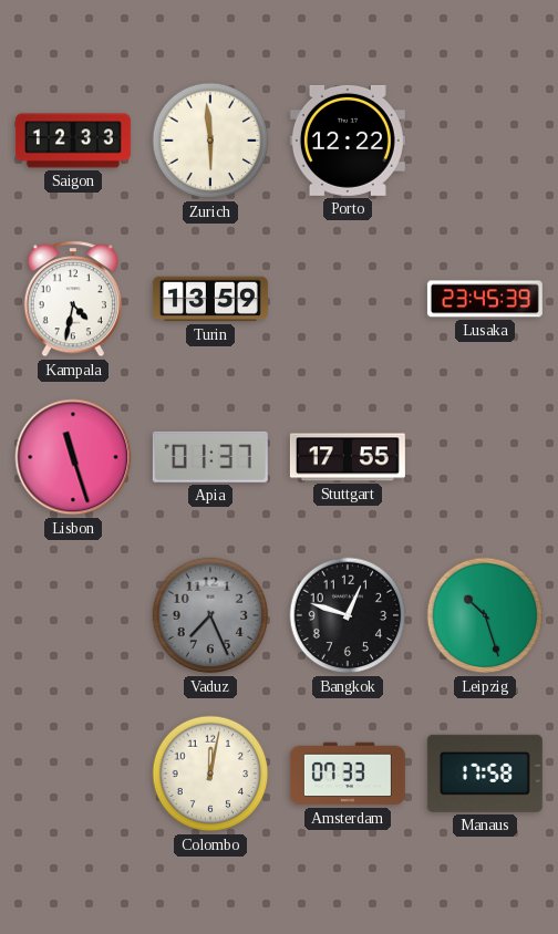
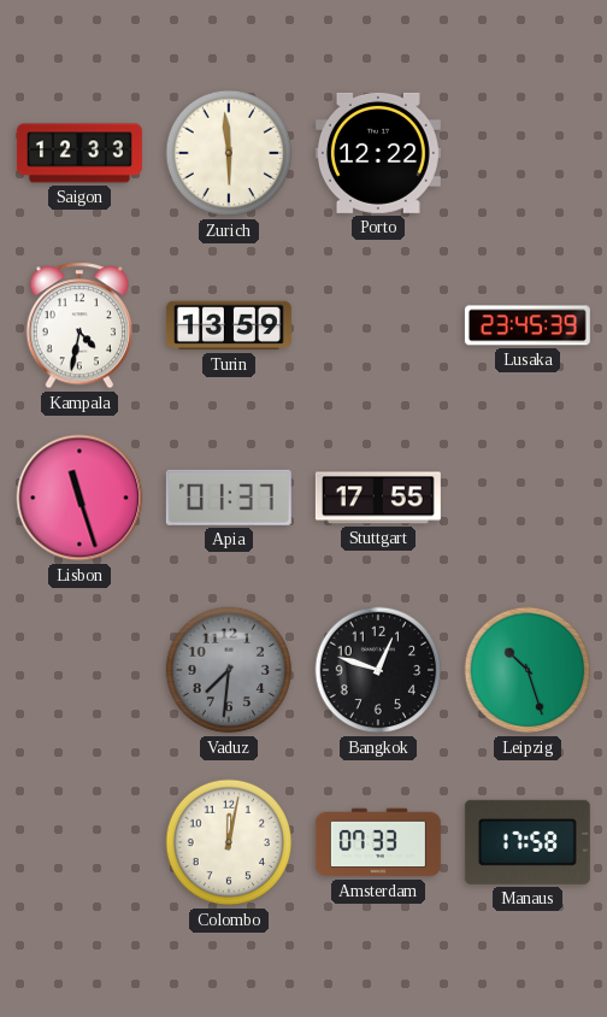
Vaduz: 7:26 -> 7:31
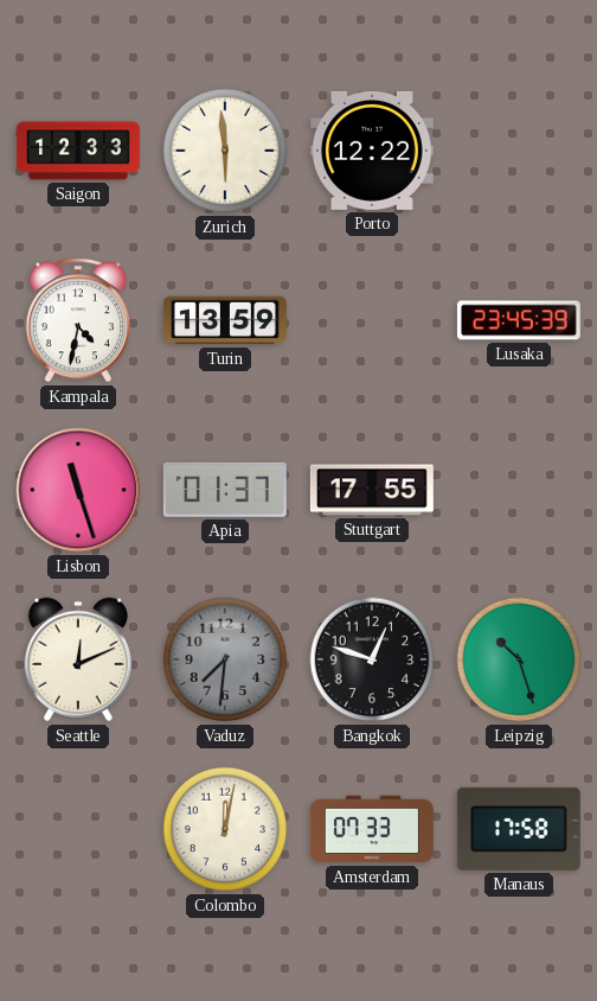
Seattle: none -> 12:11
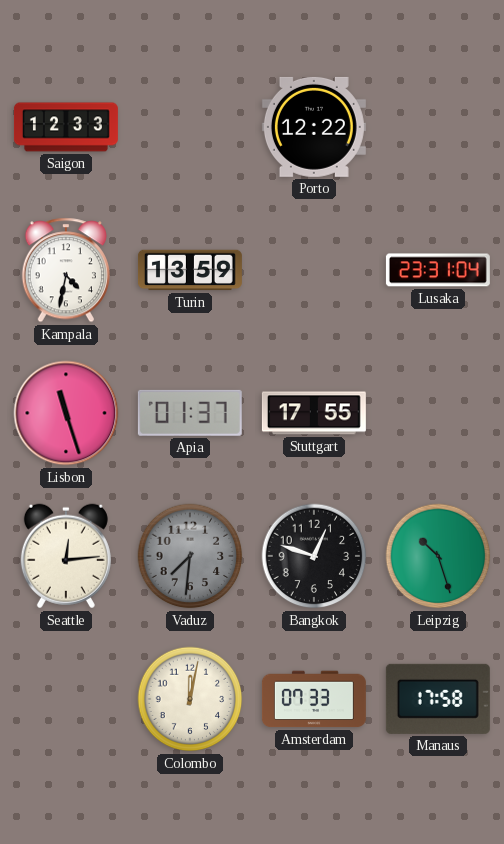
Zurich: 5:59 -> none
Lusaka: 23:45 -> 23:31
Seattle: 12:11 -> 12:14
